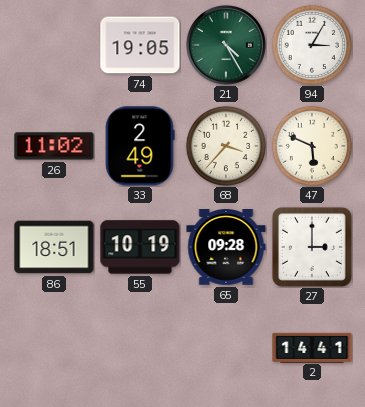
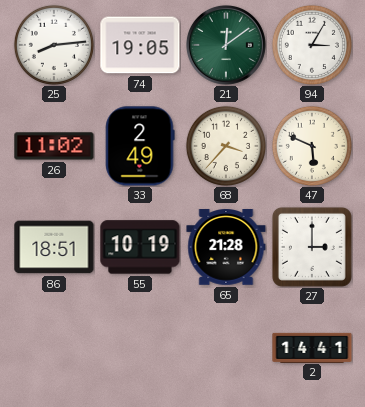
25: none -> 8:14
21: 4:25 -> 12:09
65: 09:28 -> 21:28
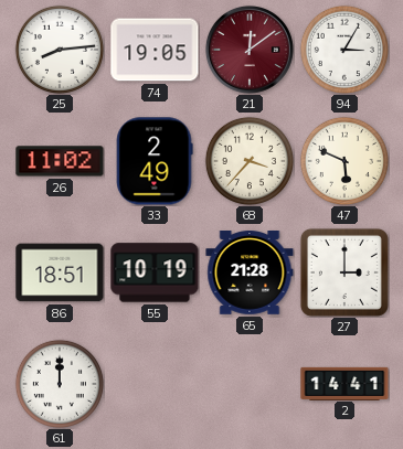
21 dial: green -> burgundy
61: none -> 12:00
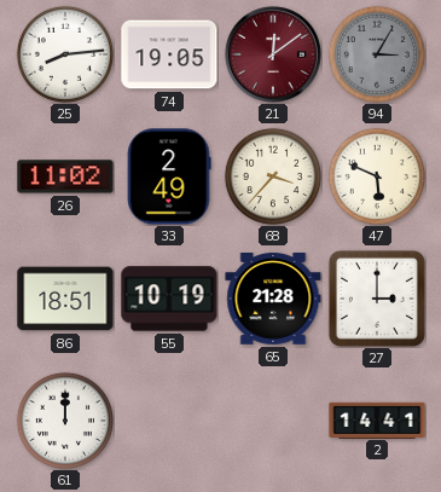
94 dial: white -> grey
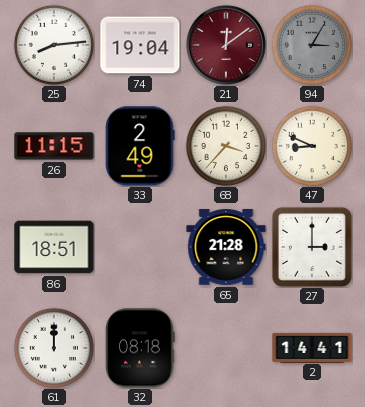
74: 19:05 -> 19:04
26: 11:02 -> 11:15
47: 5:49 -> 8:49
55: 10:19 -> none
32: none -> 08:18
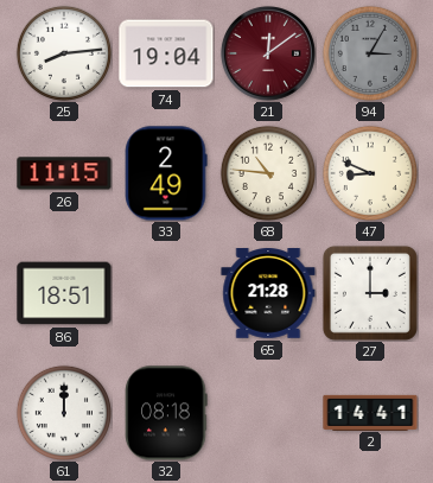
68: 3:37 -> 10:46
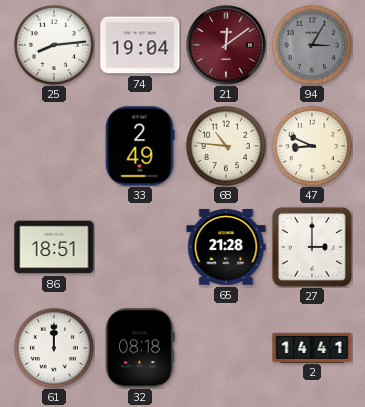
26: 11:15 -> none
